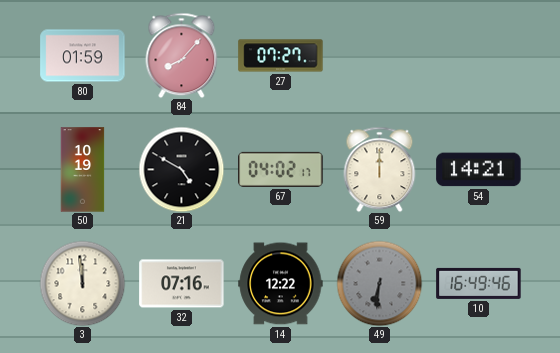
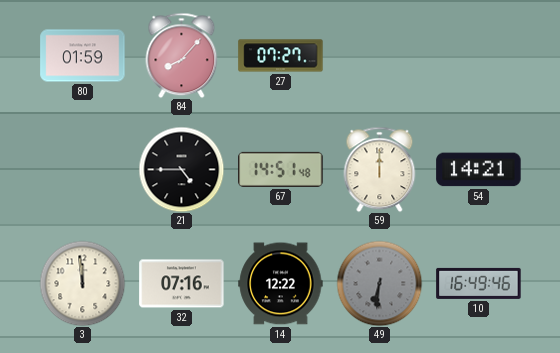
50: 10:19 -> none
21: 4:50 -> 4:45
67: 04:02 -> 14:51
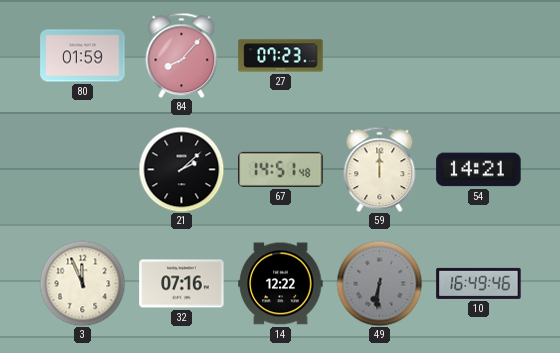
27: 07:27 -> 07:23
21: 4:45 -> 2:08
3: 11:59 -> 11:56
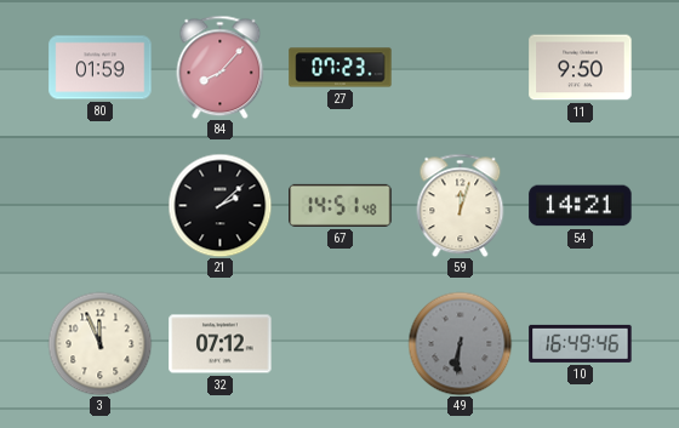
11: none -> 9:50
59: 12:00 -> 12:03
32: 07:16 -> 07:12
14: 12:22 -> none
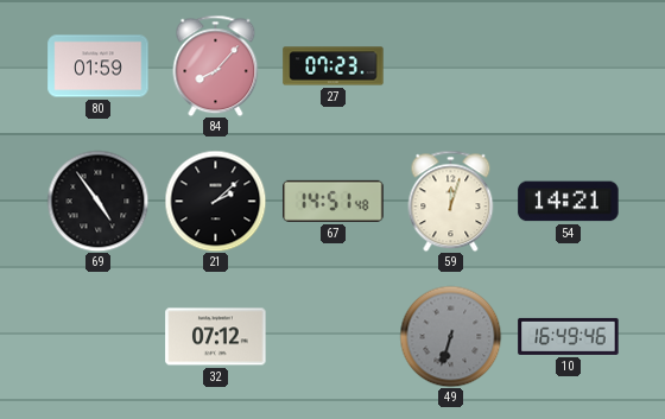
11: 9:50 -> none
69: none -> 4:54
3: 11:56 -> none
49: 6:31 -> 6:33
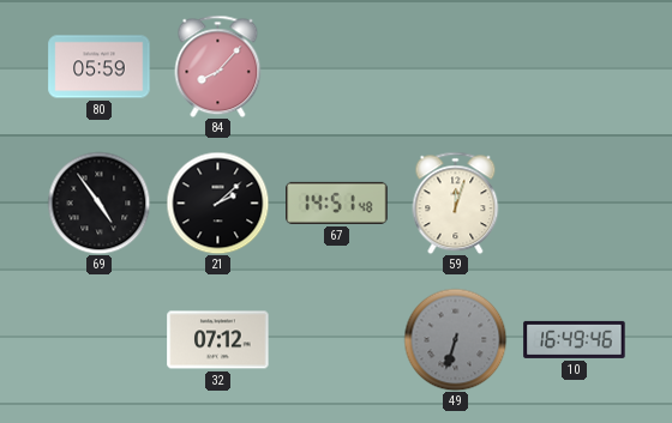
80: 01:59 -> 05:59
27: 07:23 -> none
54: 14:21 -> none
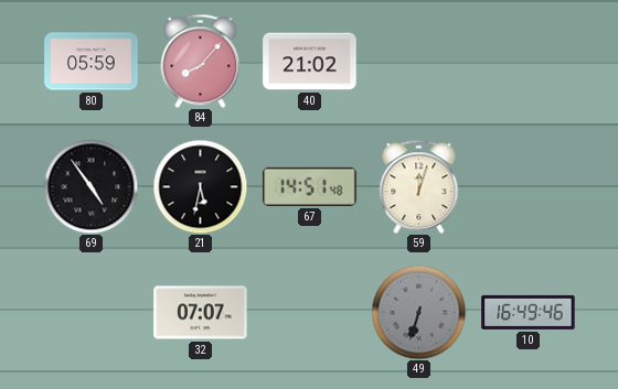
40: none -> 21:02
21: 2:08 -> 5:32
32: 07:12 -> 07:07
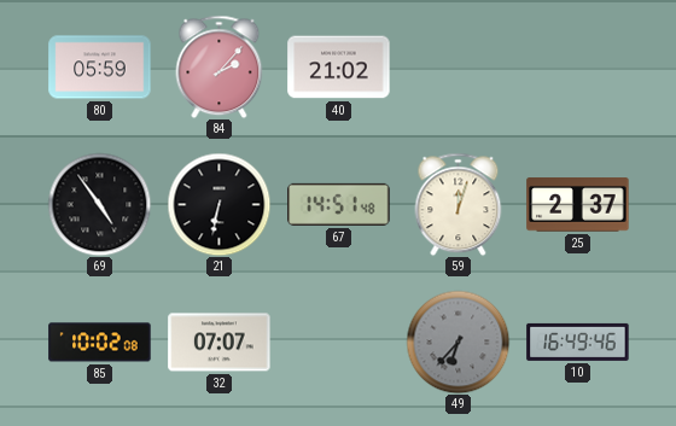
84: 8:07 -> 2:07
21: 5:32 -> 6:32
25: none -> 2:37
85: none -> 10:02
49: 6:33 -> 6:37
